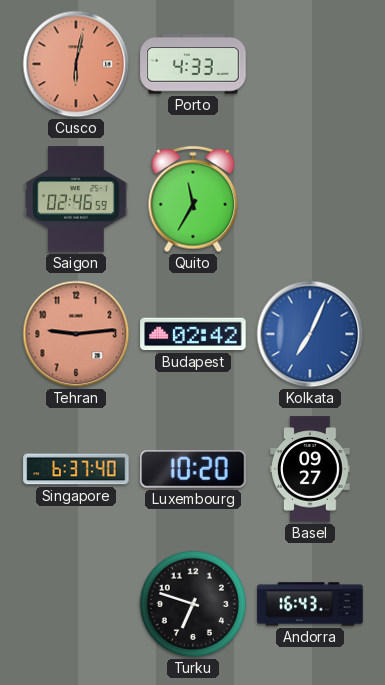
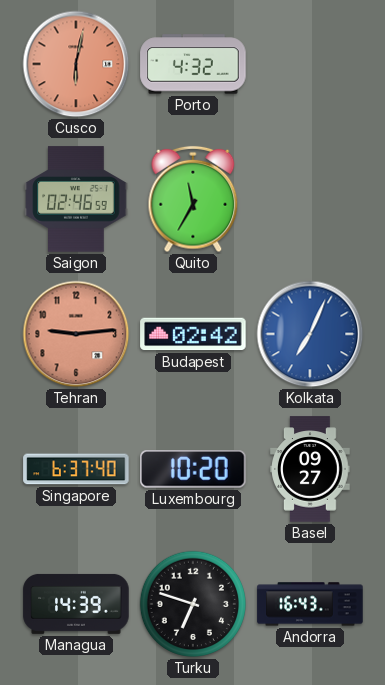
Porto: 4:33 -> 4:32
Managua: none -> 14:39
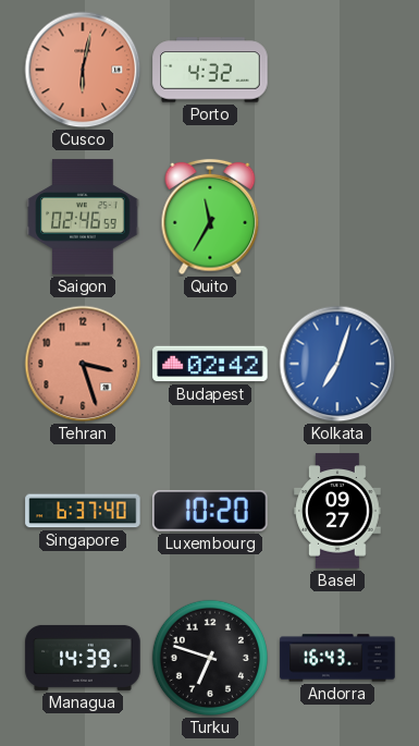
Tehran: 9:14 -> 3:27
Kolkata: 7:04 -> 7:03
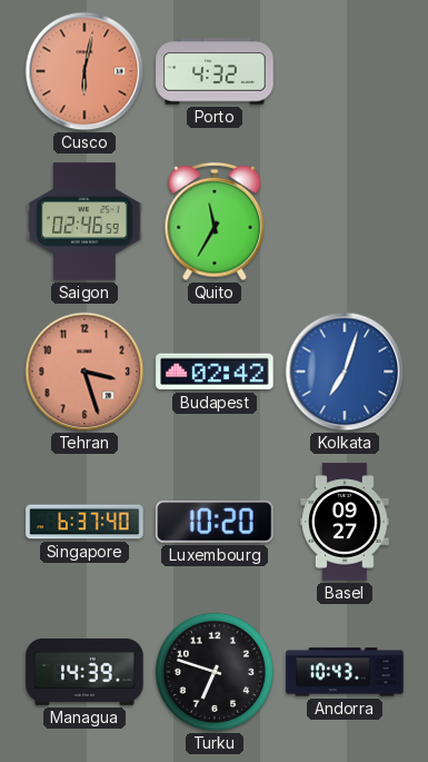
Andorra: 16:43 -> 10:43
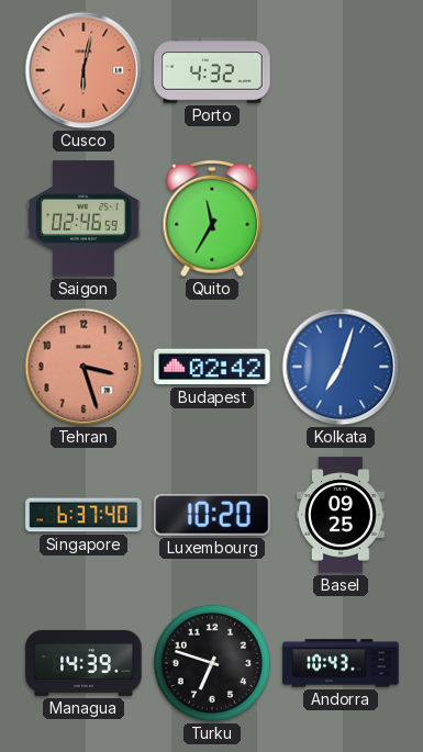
Basel: 09:27 -> 09:25
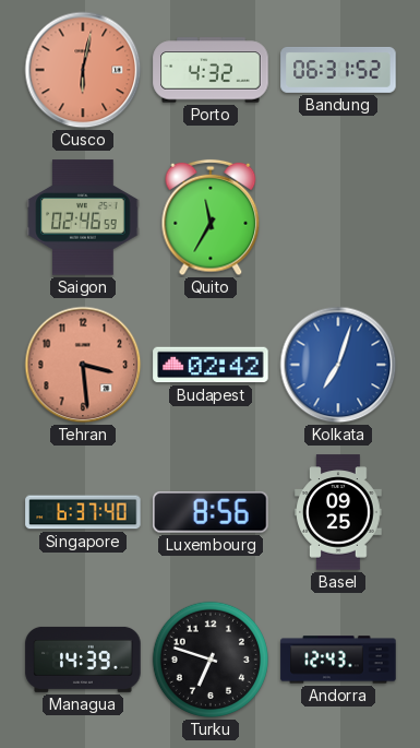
Bandung: none -> 06:31
Tehran: 3:27 -> 3:29
Luxembourg: 10:20 -> 8:56
Andorra: 10:43 -> 12:43
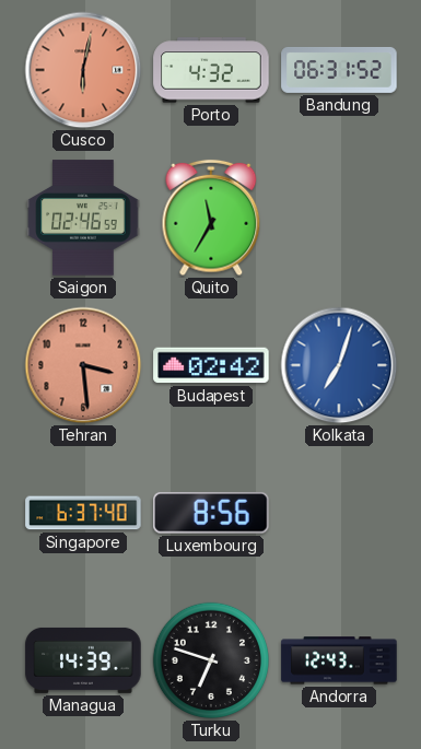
Basel: 09:25 -> none
